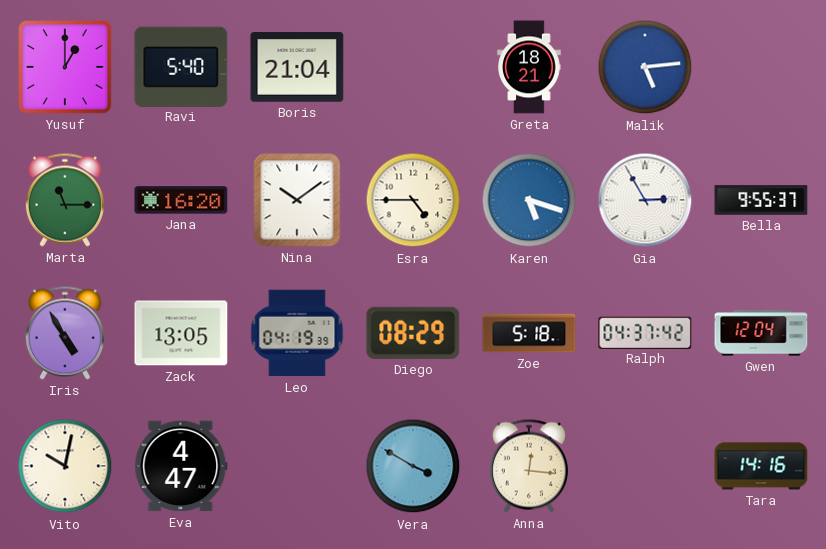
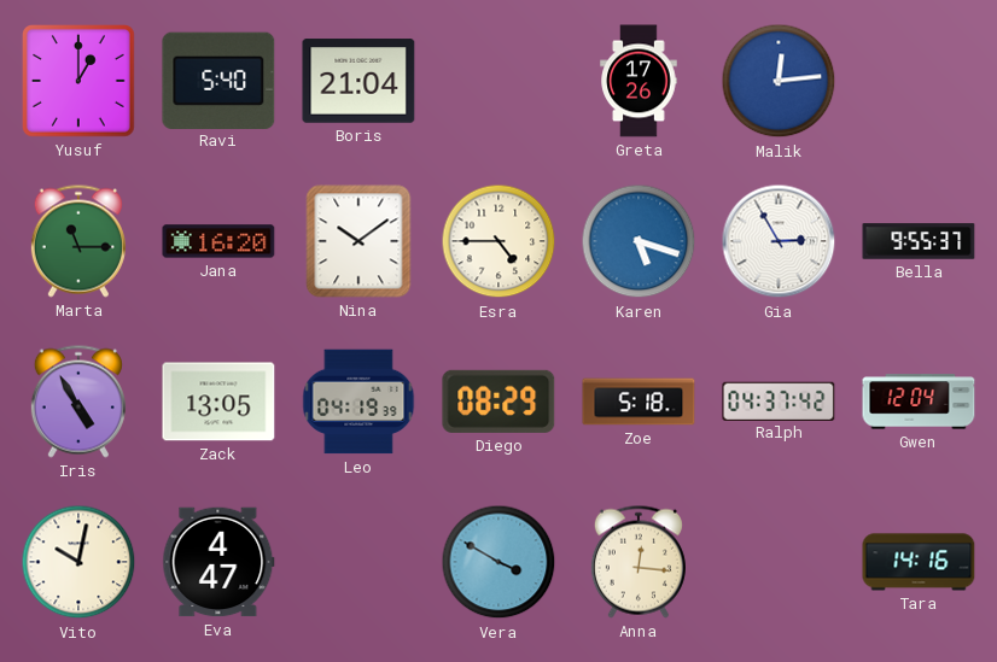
Greta: 18:21 -> 17:26
Malik: 5:14 -> 12:14
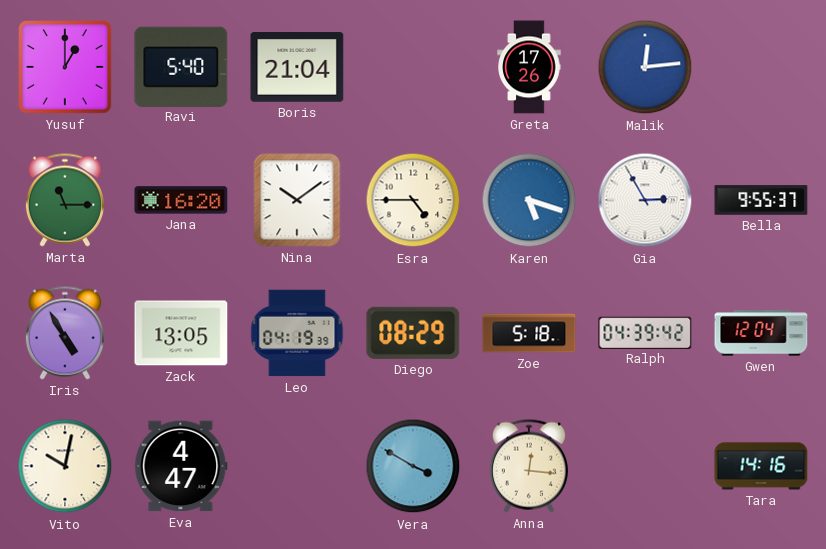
Ralph: 04:37 -> 04:39
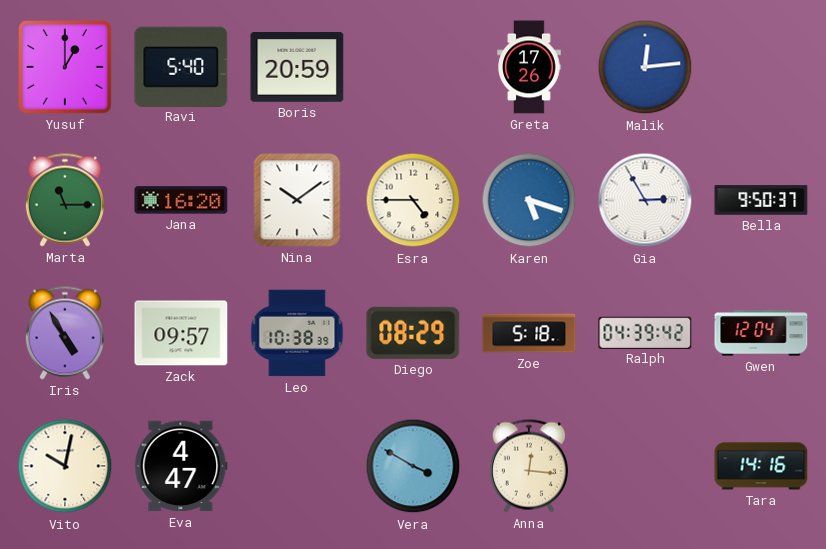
Boris: 21:04 -> 20:59
Bella: 9:55 -> 9:50
Zack: 13:05 -> 09:57
Leo: 04:19 -> 10:38
